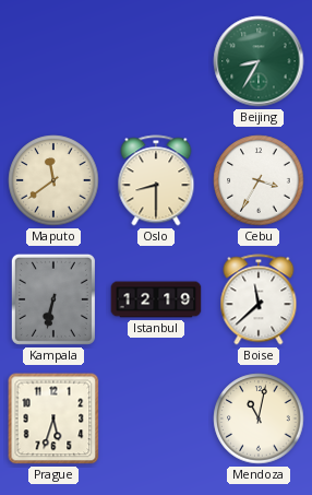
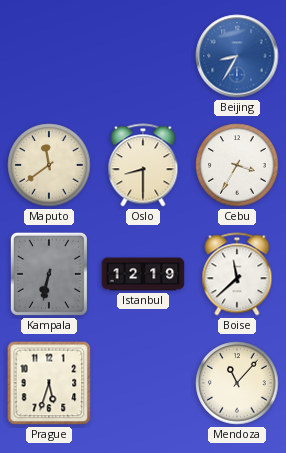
Beijing dial: green -> blue
Mendoza: 11:02 -> 11:07
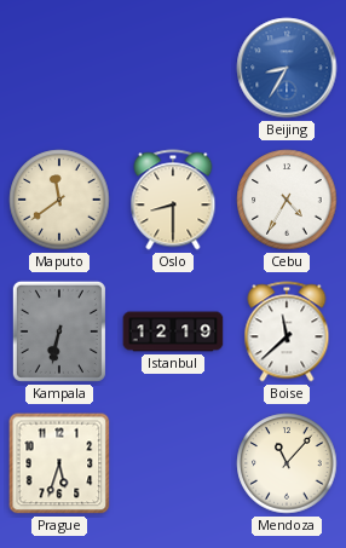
Cebu: 3:35 -> 4:35
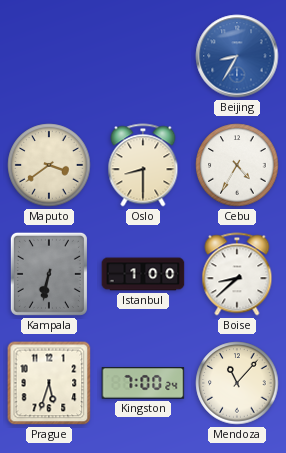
Maputo: 11:39 -> 3:39
Istanbul: 12:19 -> 1:00
Boise: 11:38 -> 8:38
Kingston: none -> 7:00
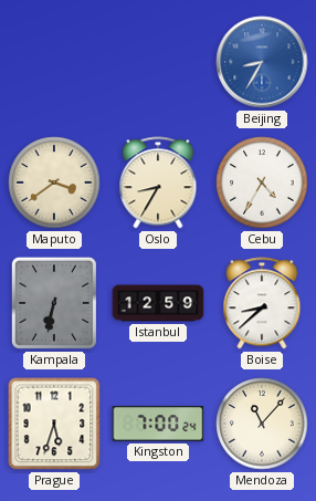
Oslo: 8:30 -> 8:35
Istanbul: 1:00 -> 12:59
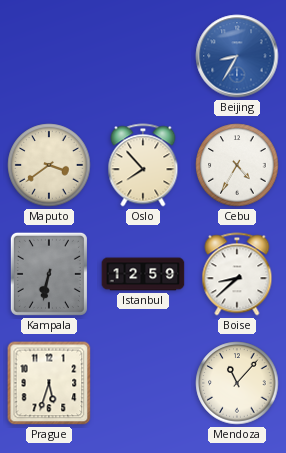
Oslo: 8:35 -> 7:53
Kingston: 7:00 -> none
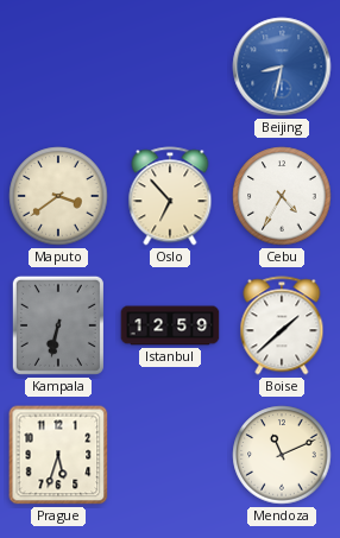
Beijing: 8:35 -> 8:32
Oslo: 7:53 -> 6:53
Boise: 8:38 -> 1:38
Mendoza: 11:07 -> 11:11
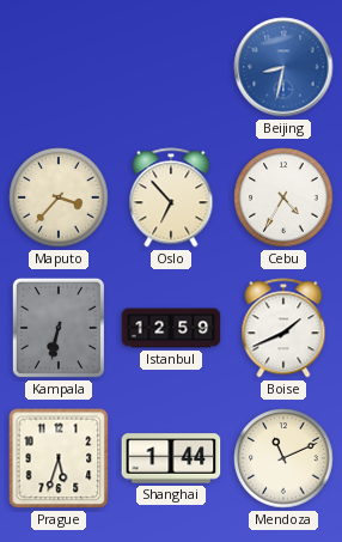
Maputo: 3:39 -> 3:37
Boise: 1:38 -> 1:41
Shanghai: none -> 1:44
